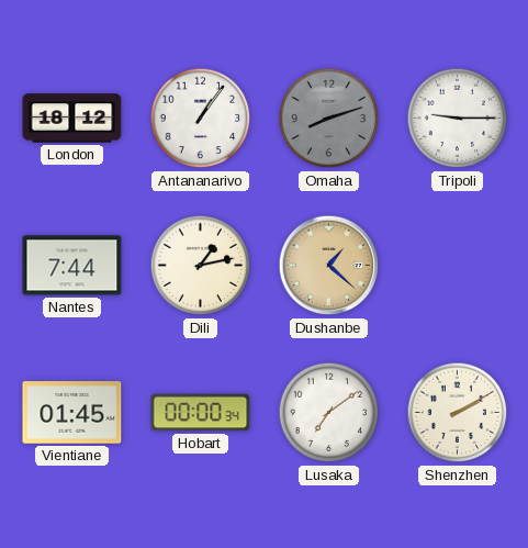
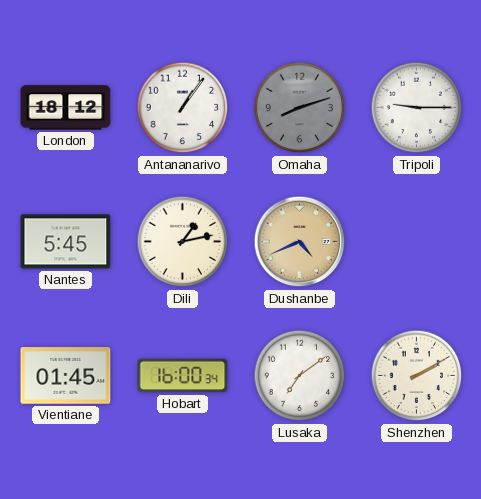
Nantes: 7:44 -> 5:45
Dushanbe: 1:22 -> 4:41
Hobart: 00:00 -> 16:00
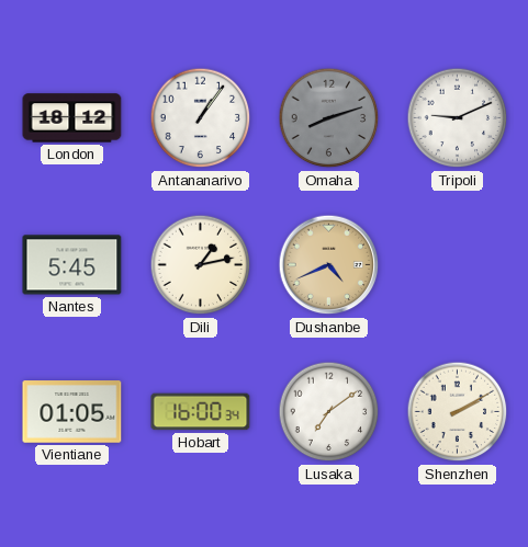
Tripoli: 9:15 -> 9:11
Vientiane: 01:45 -> 01:05
